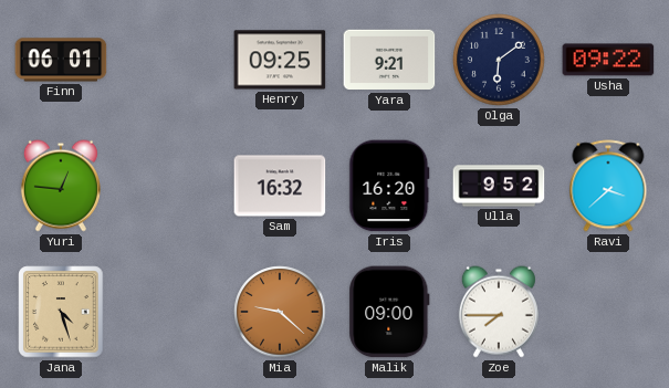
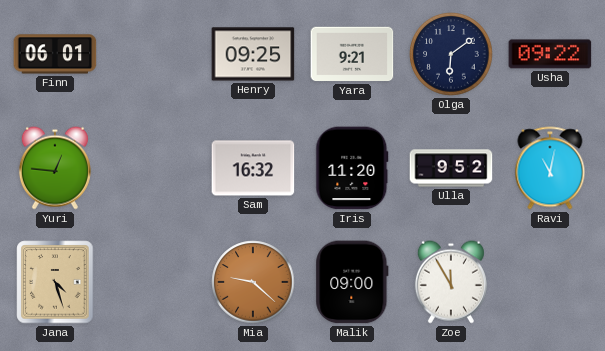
Iris: 16:20 -> 11:20
Ravi: 3:38 -> 11:02
Zoe: 7:45 -> 11:55
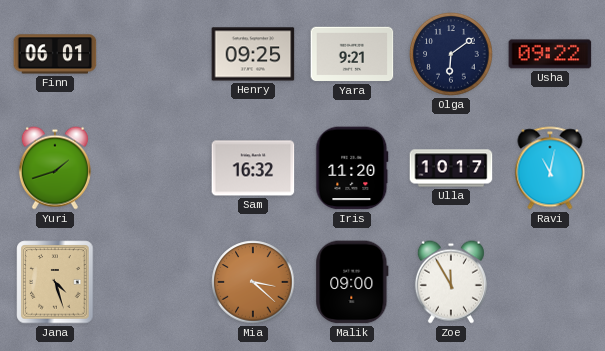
Yuri: 12:46 -> 1:42
Ulla: 9:52 -> 10:17
Mia: 9:22 -> 3:22
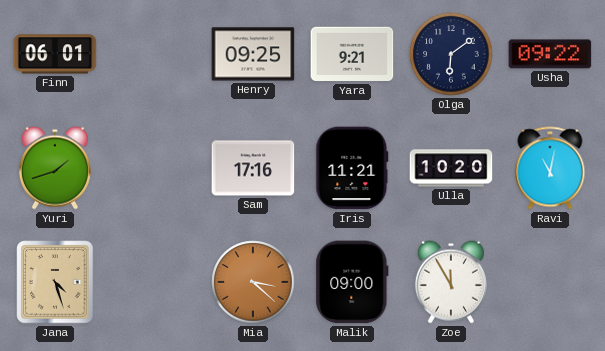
Sam: 16:32 -> 17:16
Iris: 11:20 -> 11:21
Ulla: 10:17 -> 10:20
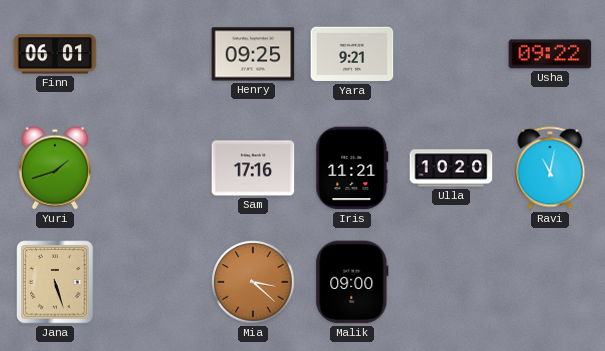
Olga: 6:09 -> none
Jana: 4:27 -> 5:27
Zoe: 11:55 -> none
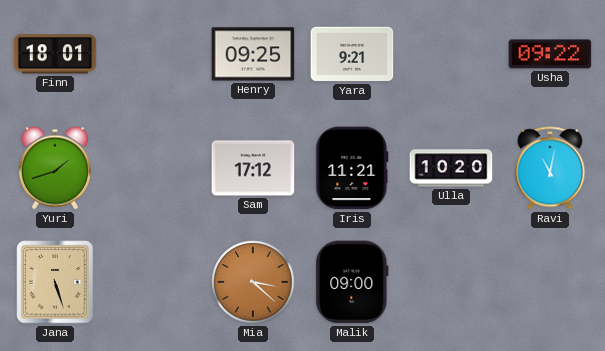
Finn: 06:01 -> 18:01
Sam: 17:16 -> 17:12
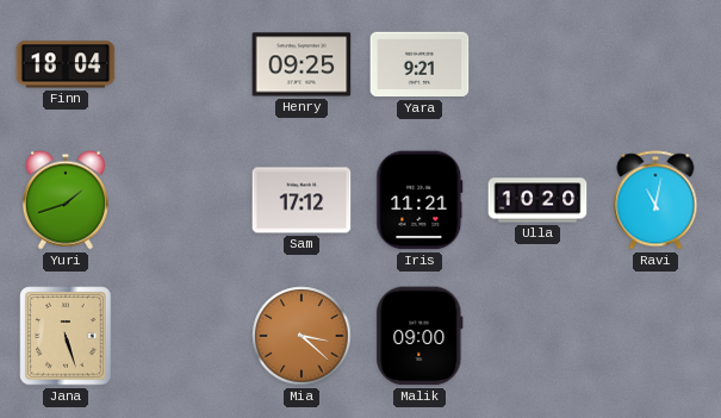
Finn: 18:01 -> 18:04
Usha: 09:22 -> none
